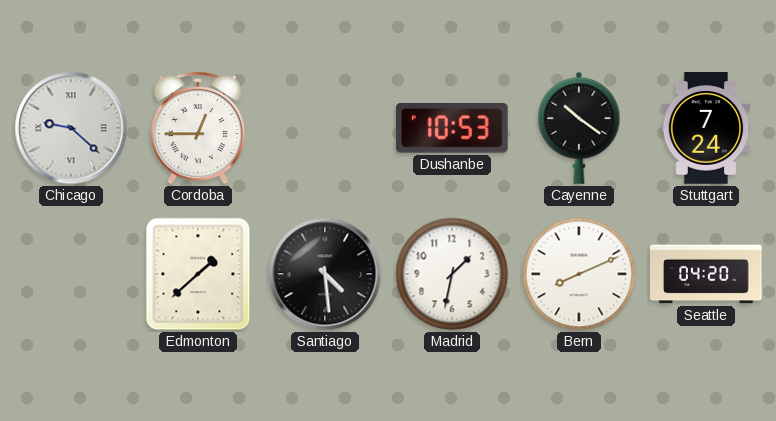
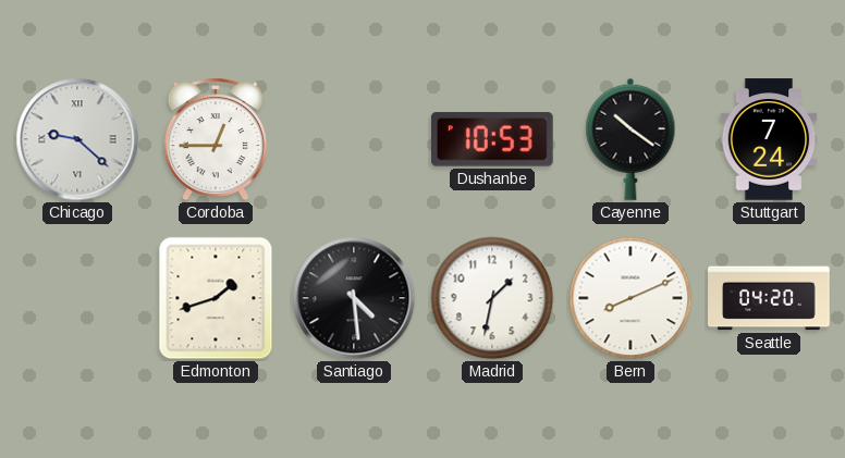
Edmonton: 1:38 -> 1:42
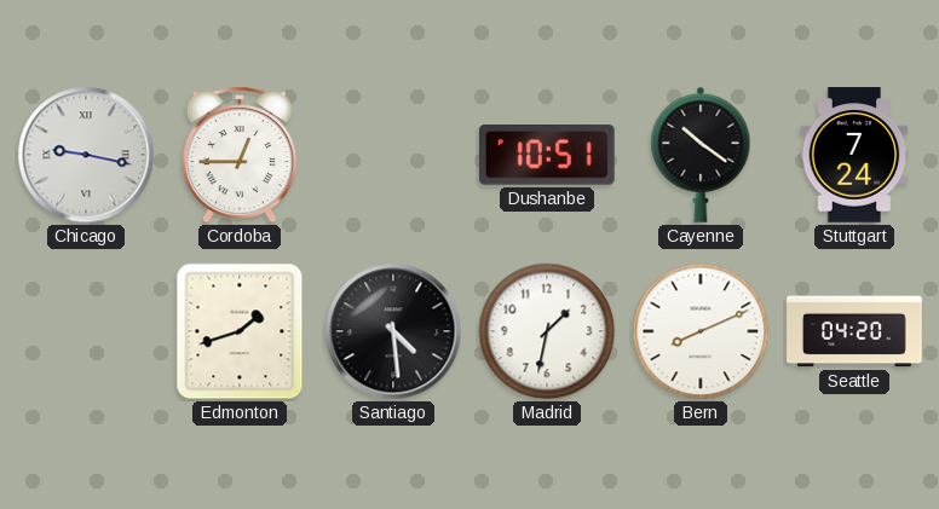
Chicago: 9:22 -> 9:17
Dushanbe: 10:53 -> 10:51
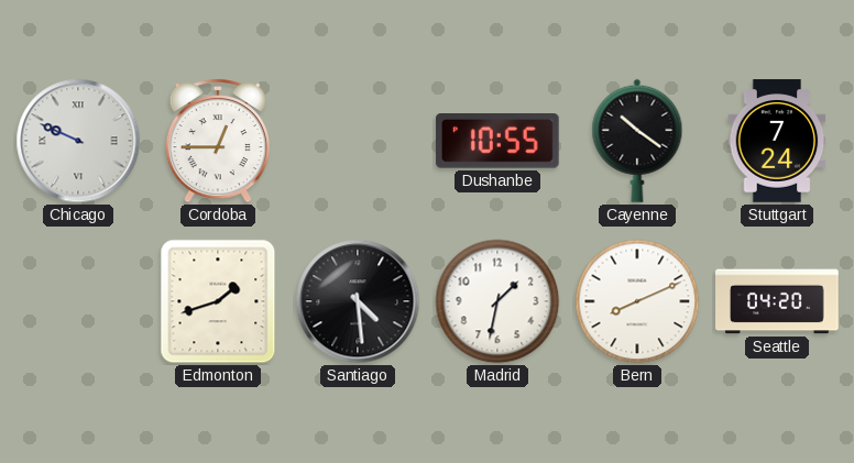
Chicago: 9:17 -> 9:49
Dushanbe: 10:51 -> 10:55
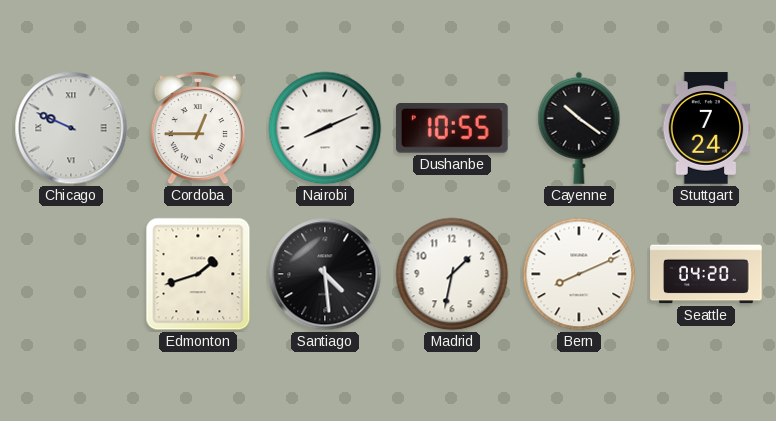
Nairobi: none -> 8:11
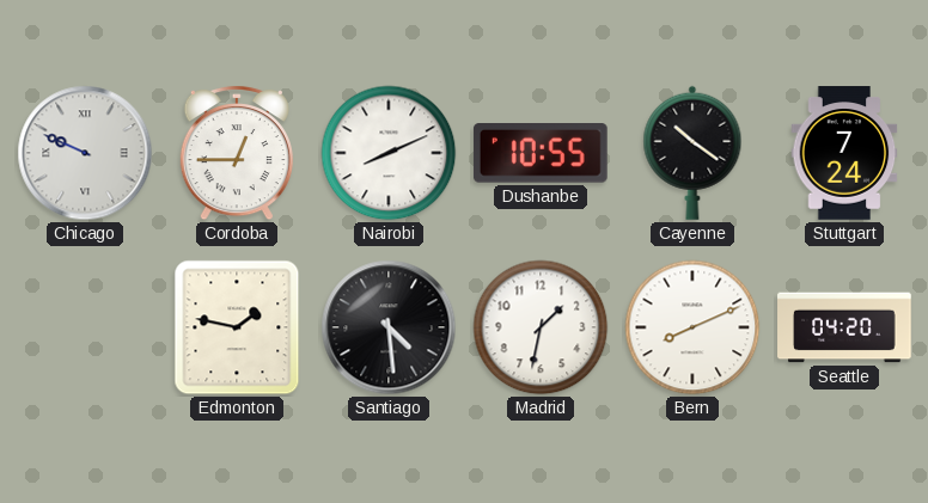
Edmonton: 1:42 -> 1:47
